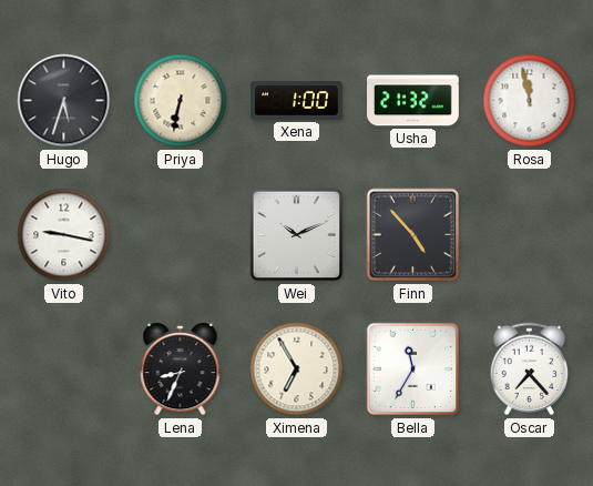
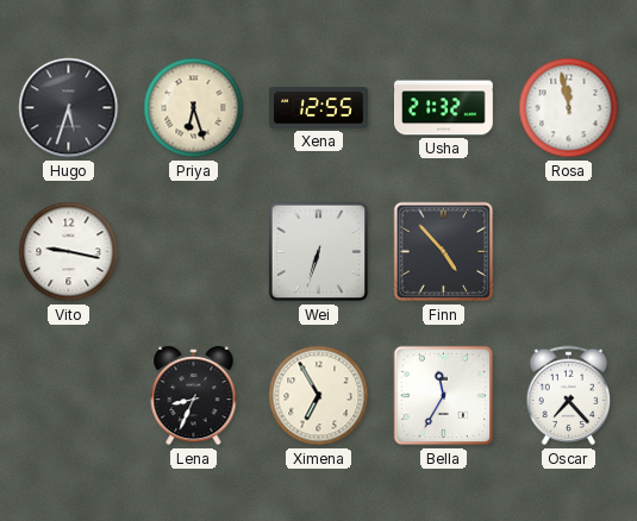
Priya: 6:32 -> 6:27
Xena: 1:00 -> 12:55
Wei: 10:11 -> 6:33
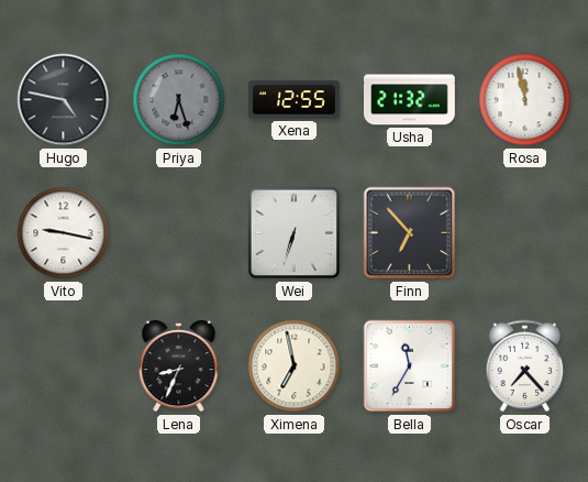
Hugo: 5:33 -> 4:47
Priya dial: cream -> grey
Finn: 4:53 -> 6:53
Ximena: 6:55 -> 6:58
